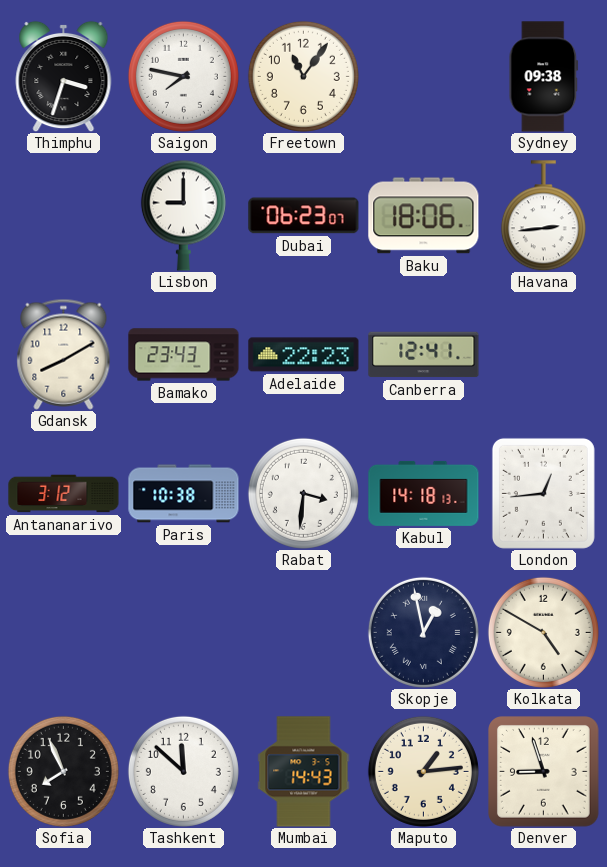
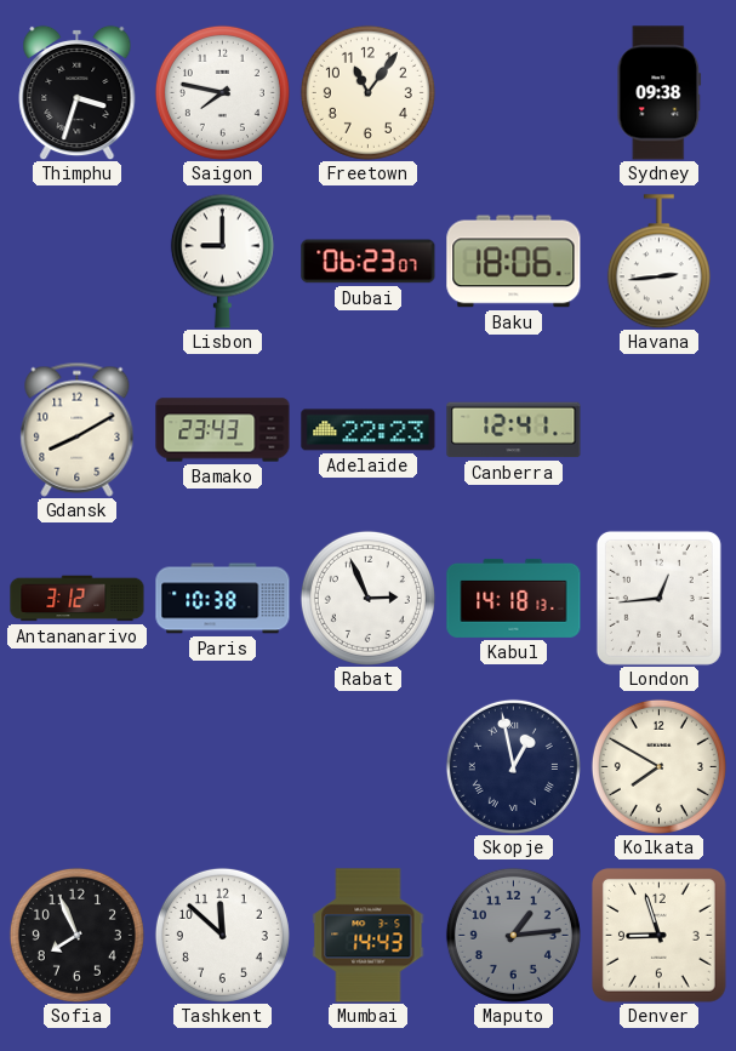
Rabat: 3:31 -> 2:56
Kolkata: 4:50 -> 7:50
Maputo dial: cream -> grey
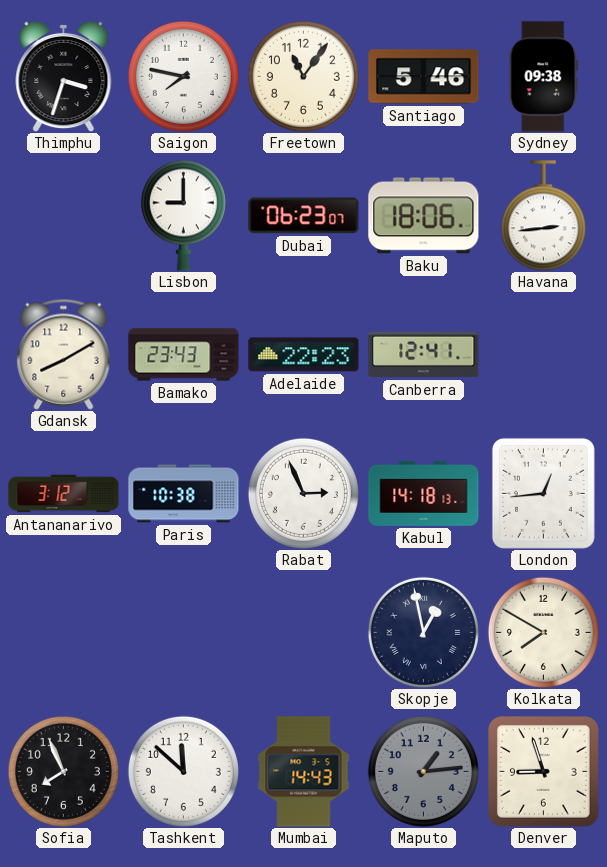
Santiago: none -> 5:46
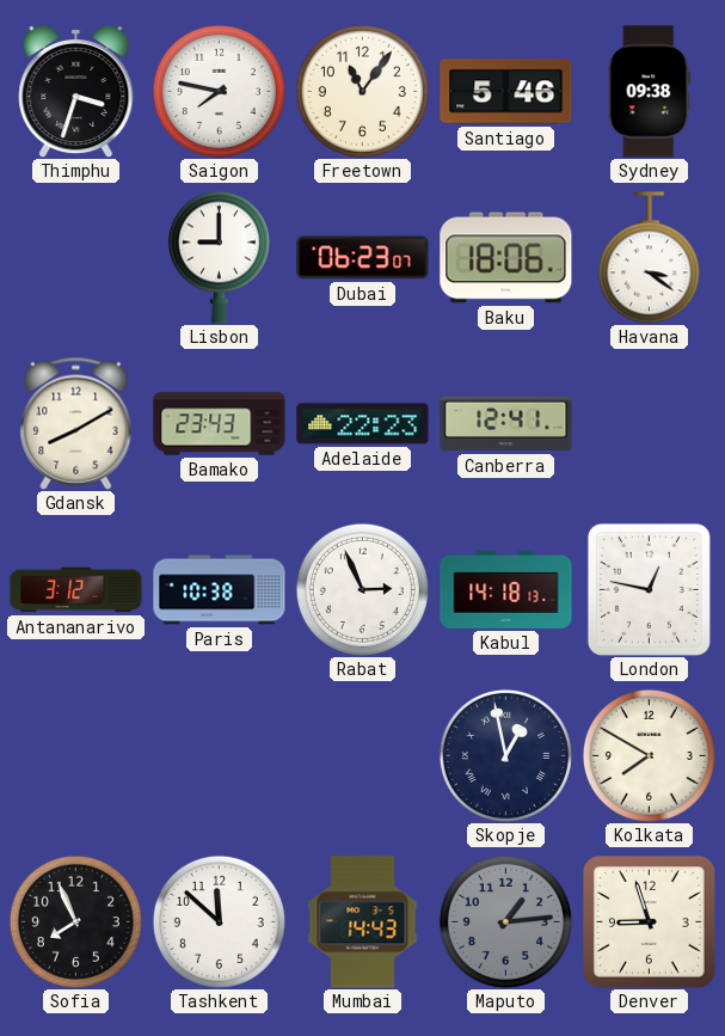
Havana: 2:44 -> 3:21
London: 12:44 -> 12:47
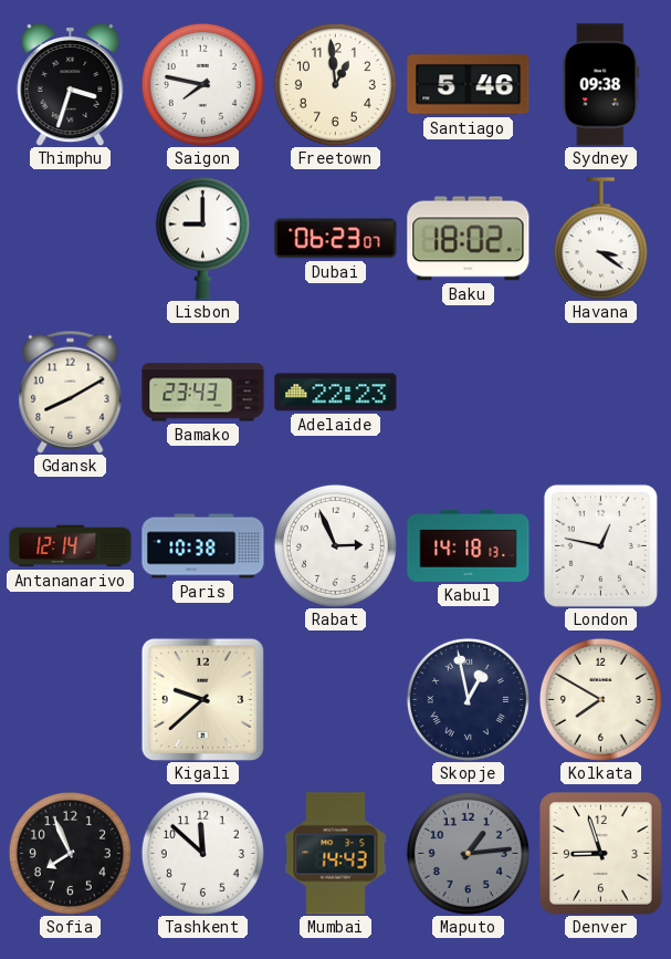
Freetown: 11:06 -> 12:59
Baku: 18:06 -> 18:02
Canberra: 12:41 -> none
Antananarivo: 3:12 -> 12:14
Kigali: none -> 9:38
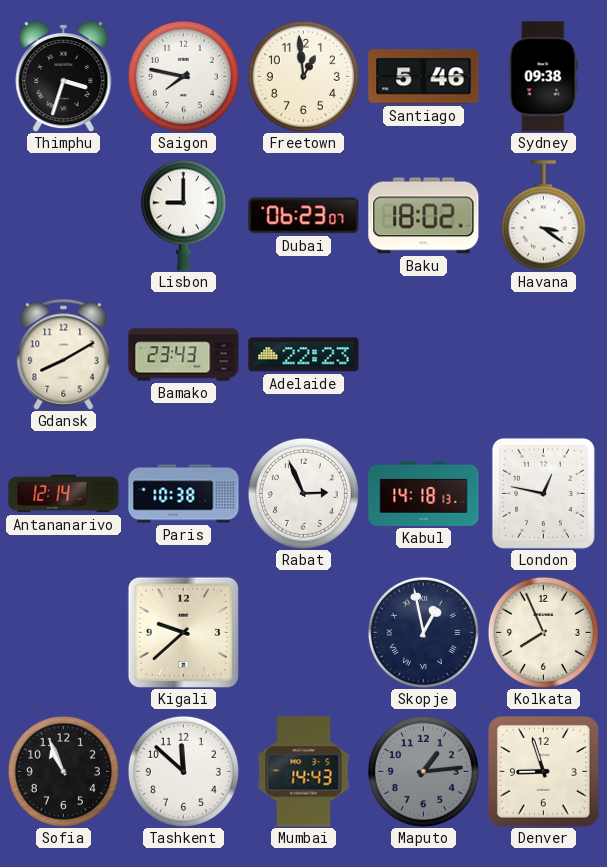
Kolkata: 7:50 -> 7:56
Sofia: 7:56 -> 10:56
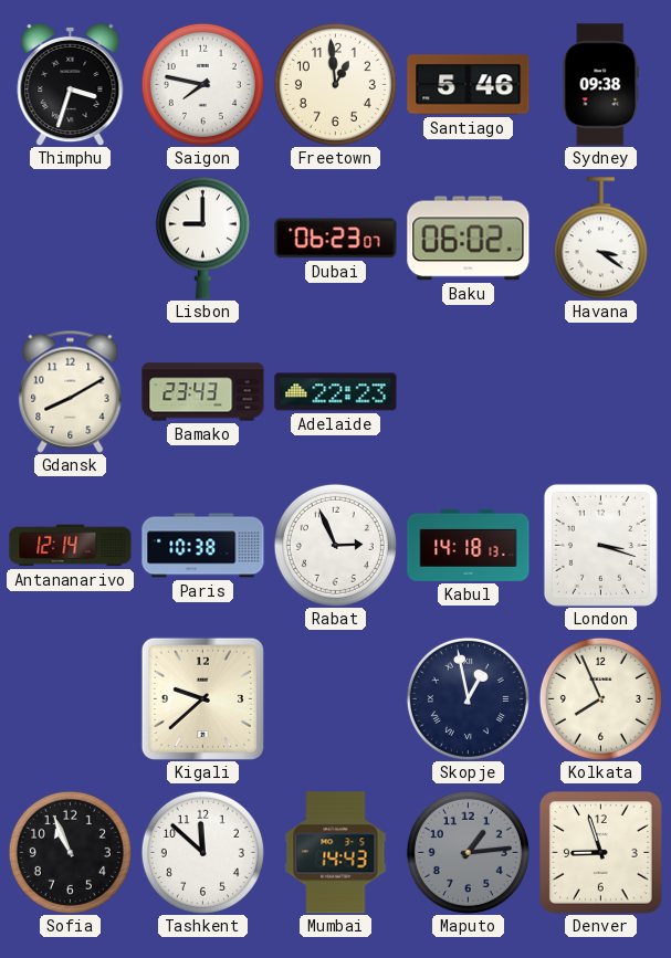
Baku: 18:02 -> 06:02
London: 12:47 -> 3:18
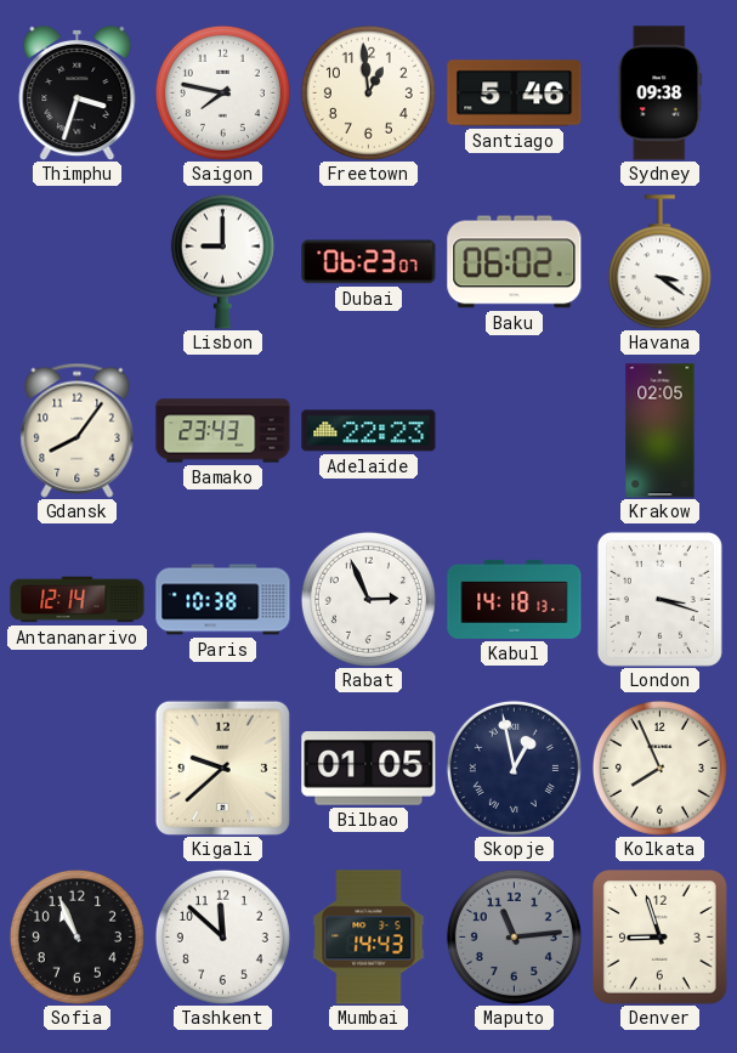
Gdansk: 8:10 -> 8:06
Krakow: none -> 02:05
Bilbao: none -> 01:05
Maputo: 1:14 -> 11:14
